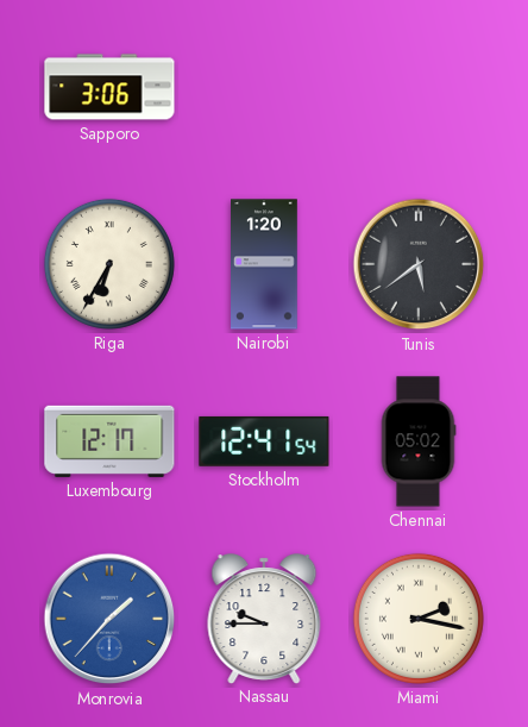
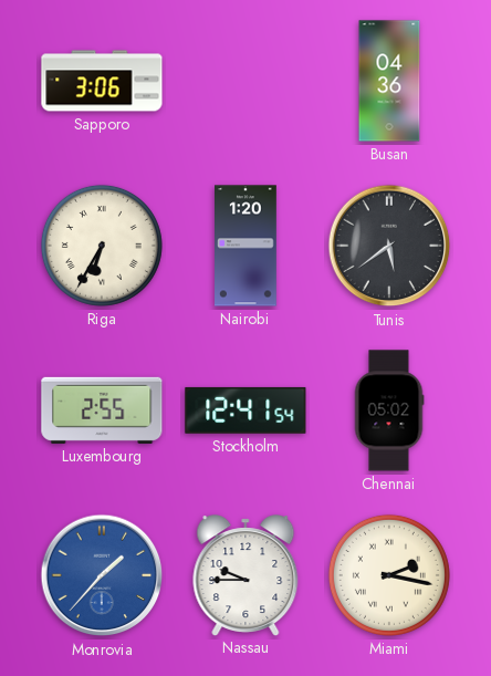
Busan: none -> 04:36
Luxembourg: 12:17 -> 2:55
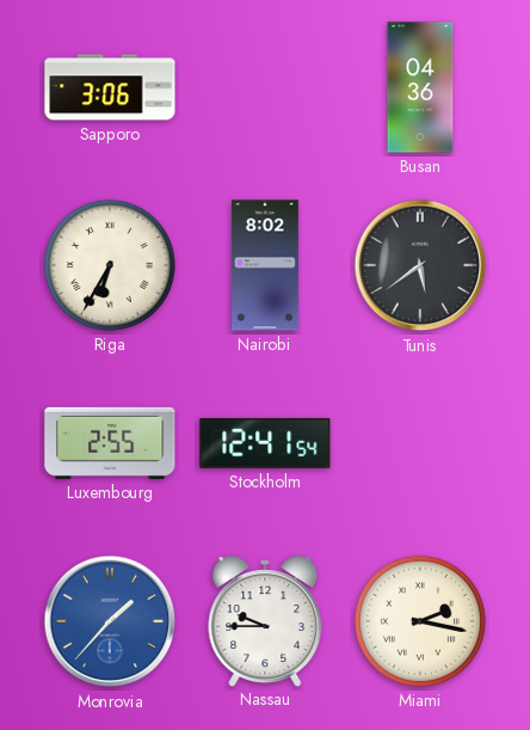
Nairobi: 1:20 -> 8:02
Chennai: 05:02 -> none
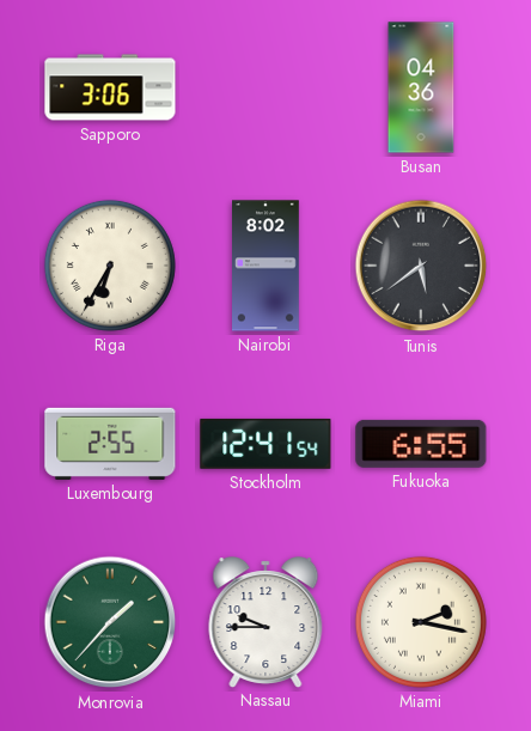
Fukuoka: none -> 6:55
Monrovia dial: blue -> green
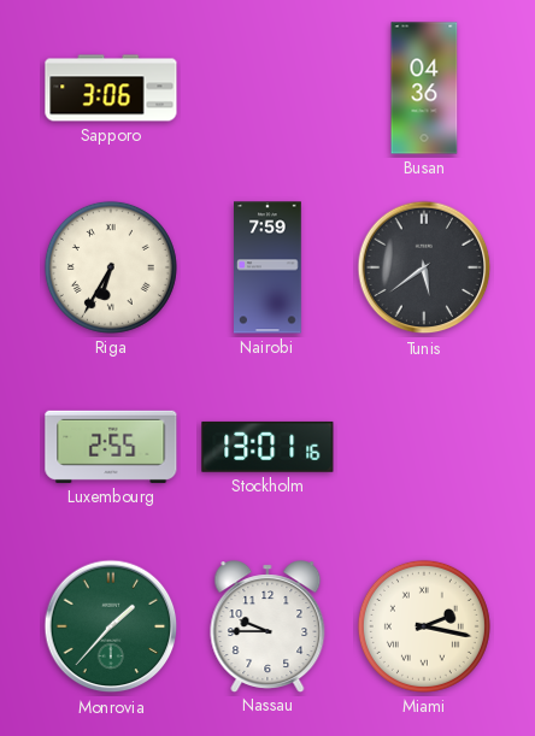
Nairobi: 8:02 -> 7:59
Stockholm: 12:41 -> 13:01
Fukuoka: 6:55 -> none
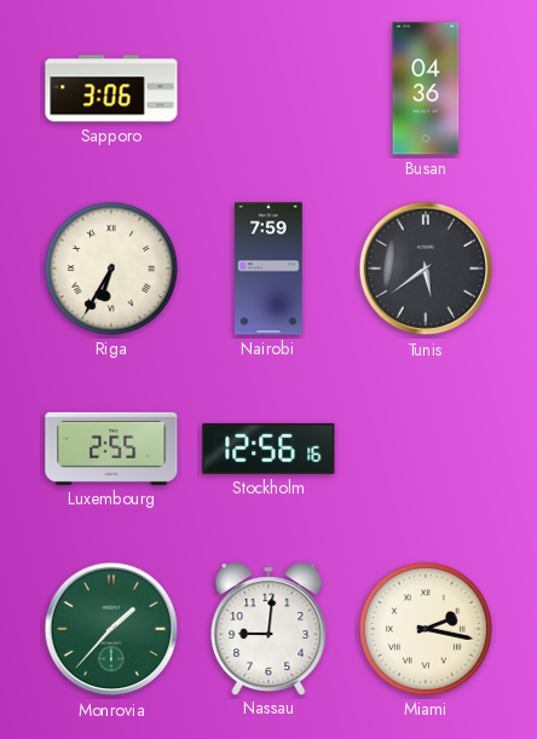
Stockholm: 13:01 -> 12:56
Nassau: 9:45 -> 9:01
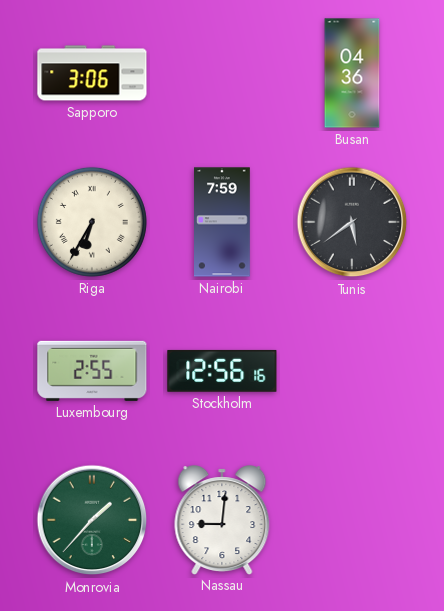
Miami: 2:17 -> none
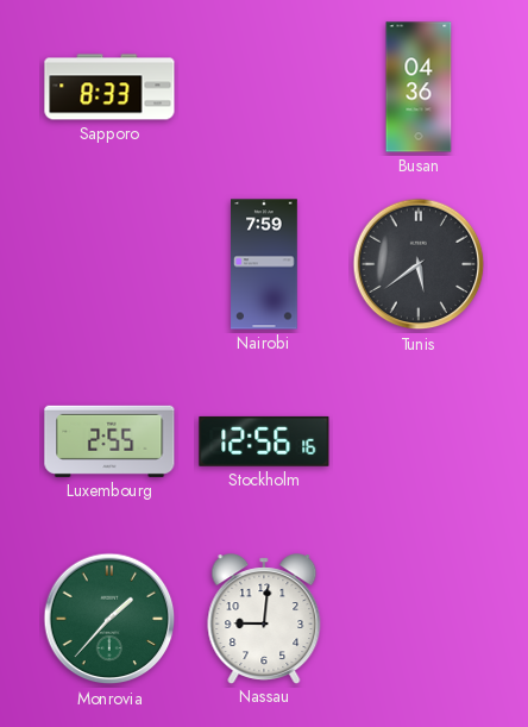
Sapporo: 3:06 -> 8:33
Riga: 6:35 -> none
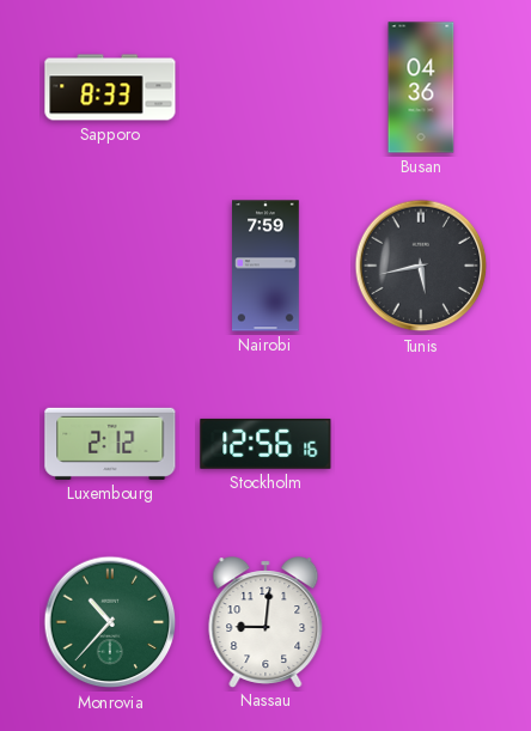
Tunis: 5:39 -> 5:43
Luxembourg: 2:55 -> 2:12
Monrovia: 1:37 -> 10:37
